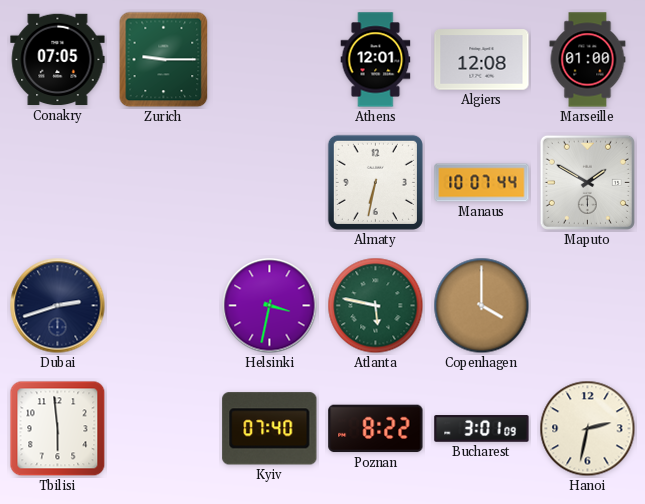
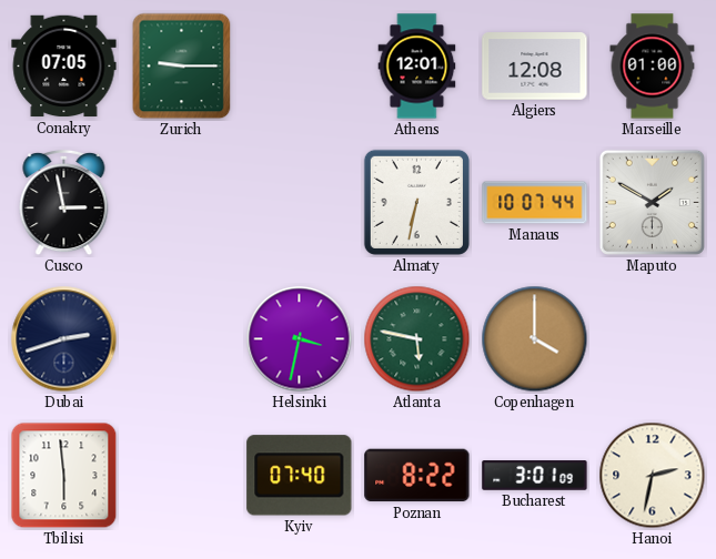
Cusco: none -> 2:58
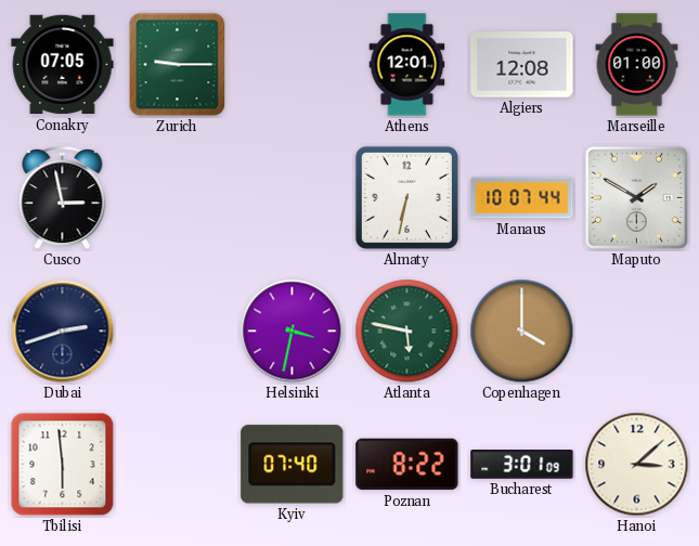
Hanoi: 2:32 -> 3:08
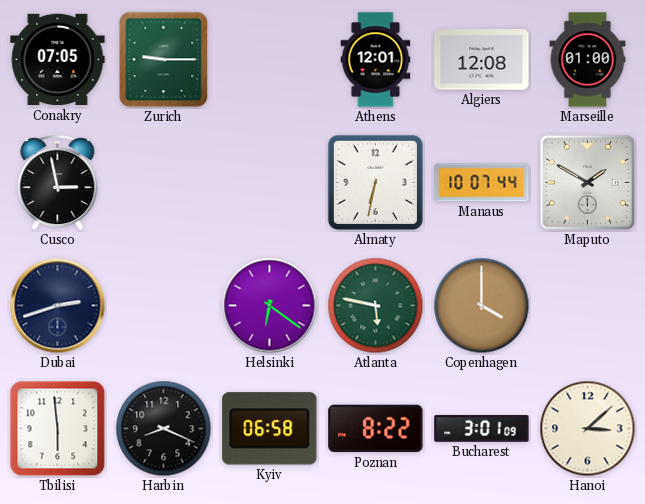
Helsinki: 3:32 -> 6:21
Harbin: none -> 8:19
Kyiv: 07:40 -> 06:58
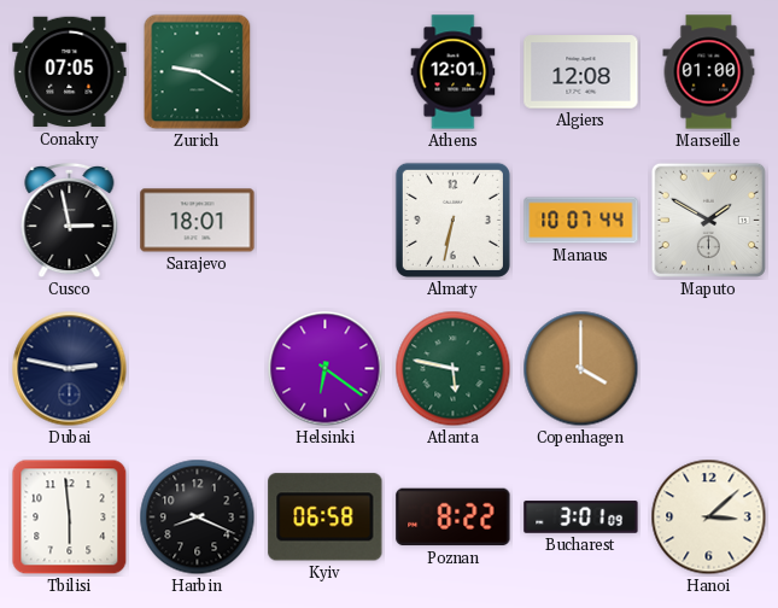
Zurich: 9:15 -> 9:20
Sarajevo: none -> 18:01
Dubai: 2:42 -> 2:47
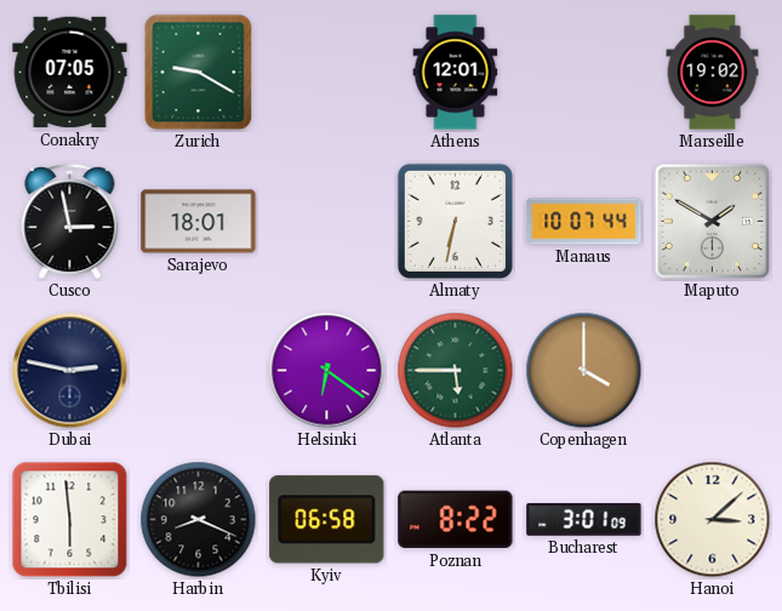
Algiers: 12:08 -> none
Marseille: 01:00 -> 19:02
Atlanta: 5:47 -> 5:45
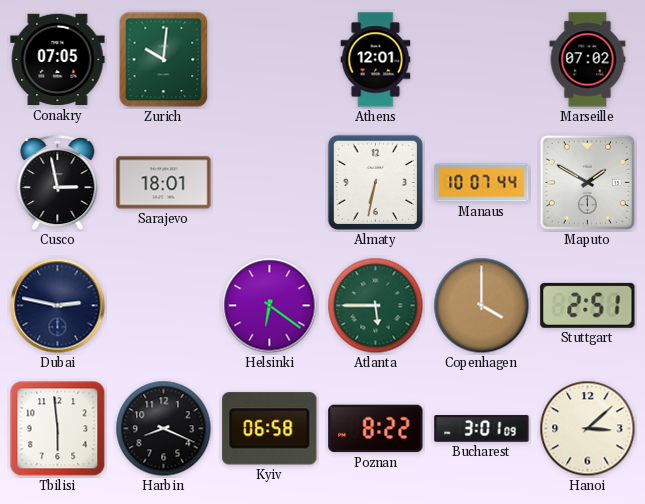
Zurich: 9:20 -> 10:01
Marseille: 19:02 -> 07:02
Stuttgart: none -> 2:51
